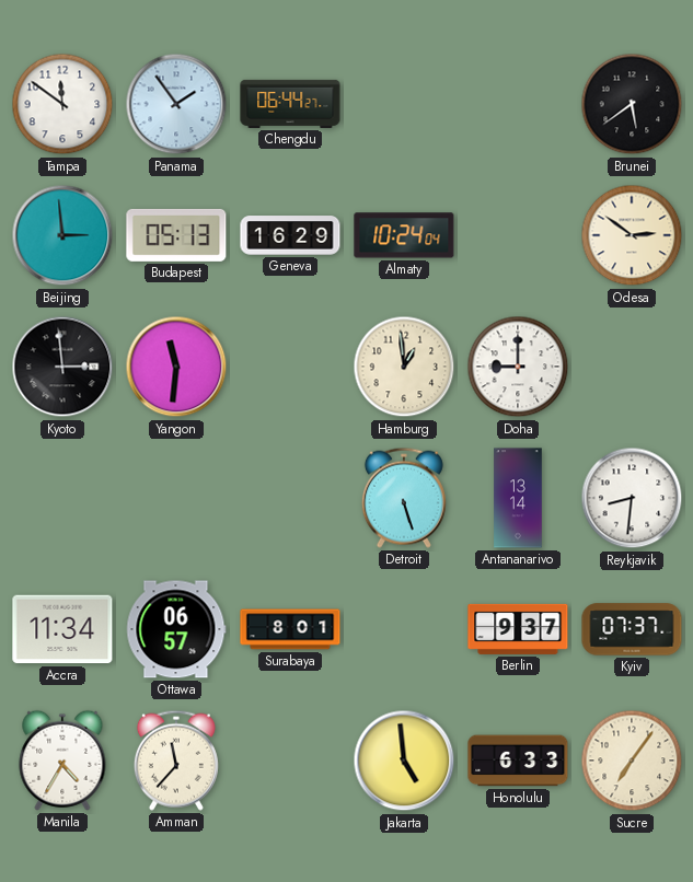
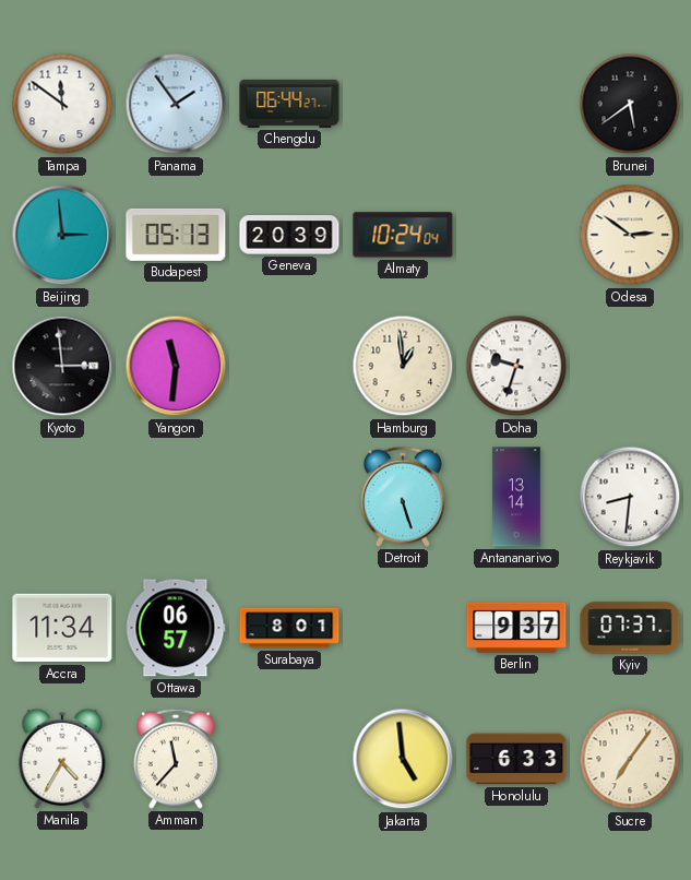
Geneva: 16:29 -> 20:39
Doha: 9:00 -> 9:33
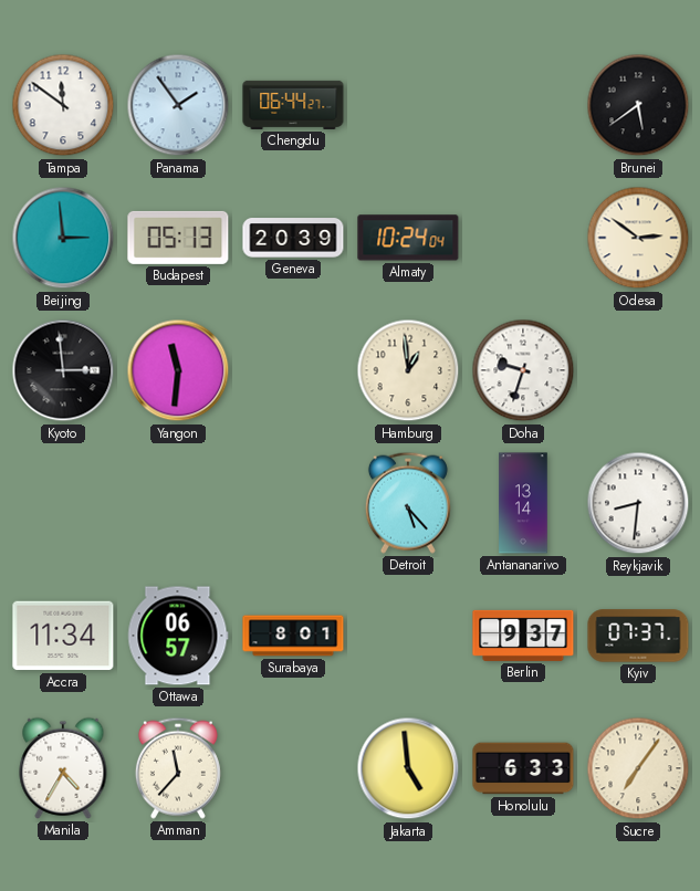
Detroit: 5:27 -> 5:23
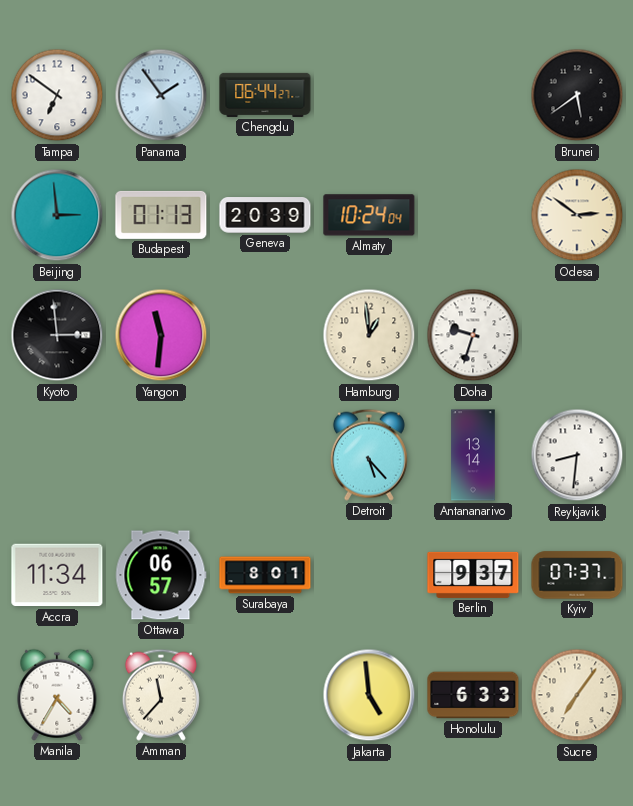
Tampa: 11:51 -> 6:51
Budapest: 05:13 -> 01:13
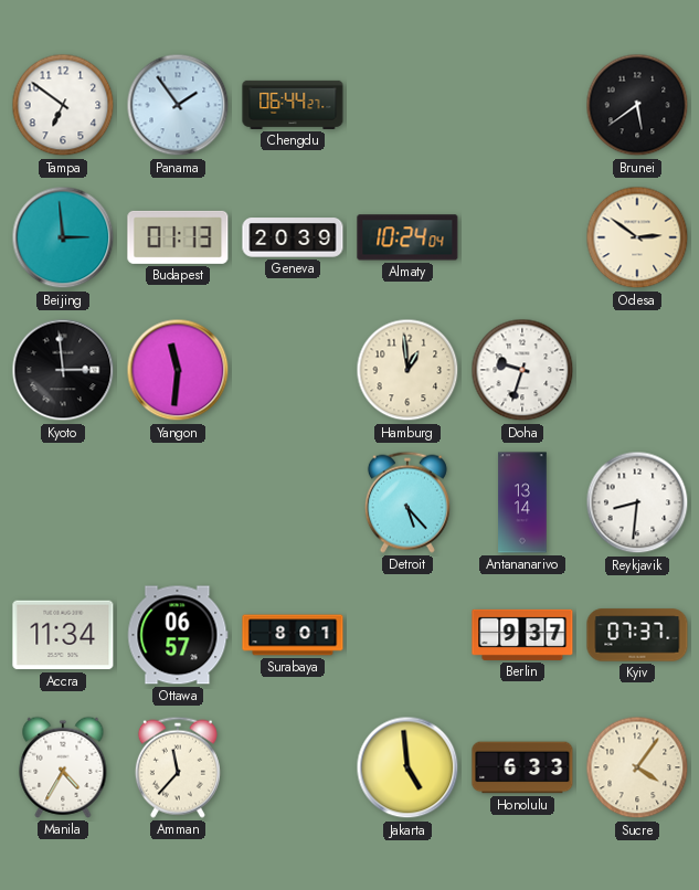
Sucre: 7:06 -> 4:06
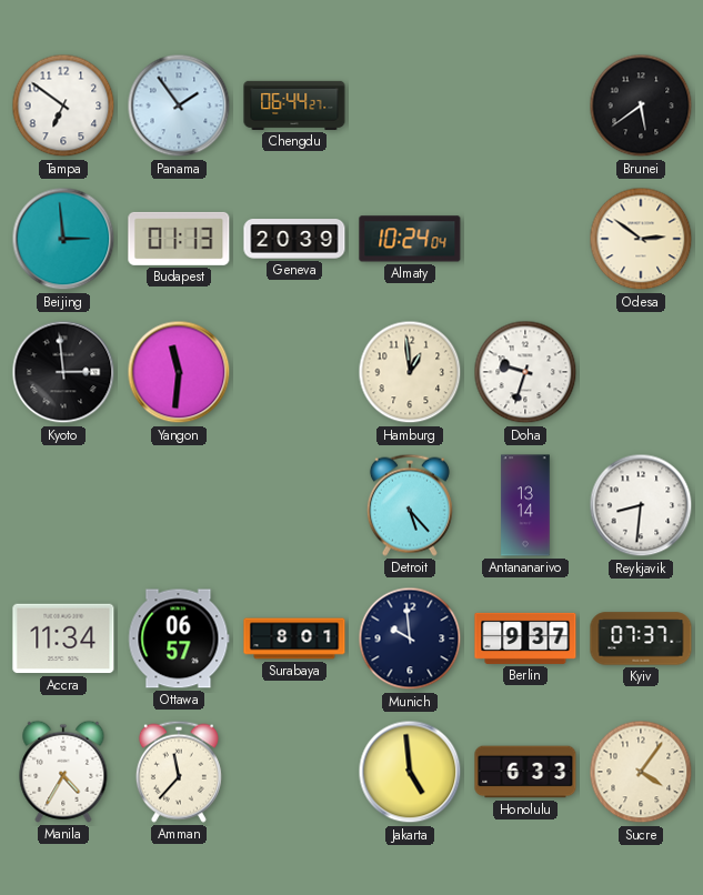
Munich: none -> 9:59
